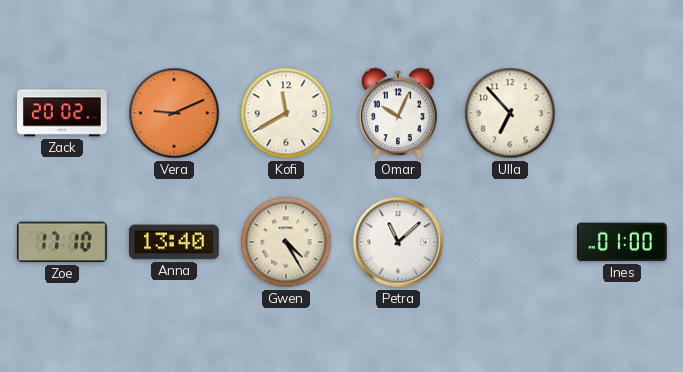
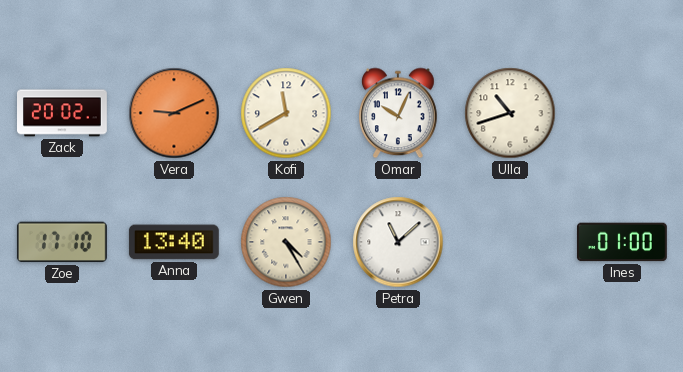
Ulla: 6:53 -> 10:42
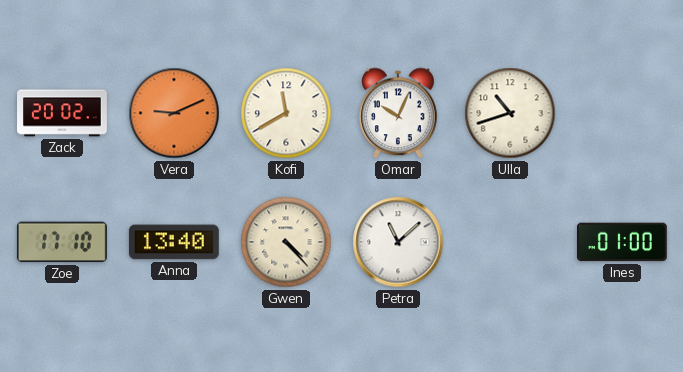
Gwen: 4:25 -> 4:23
